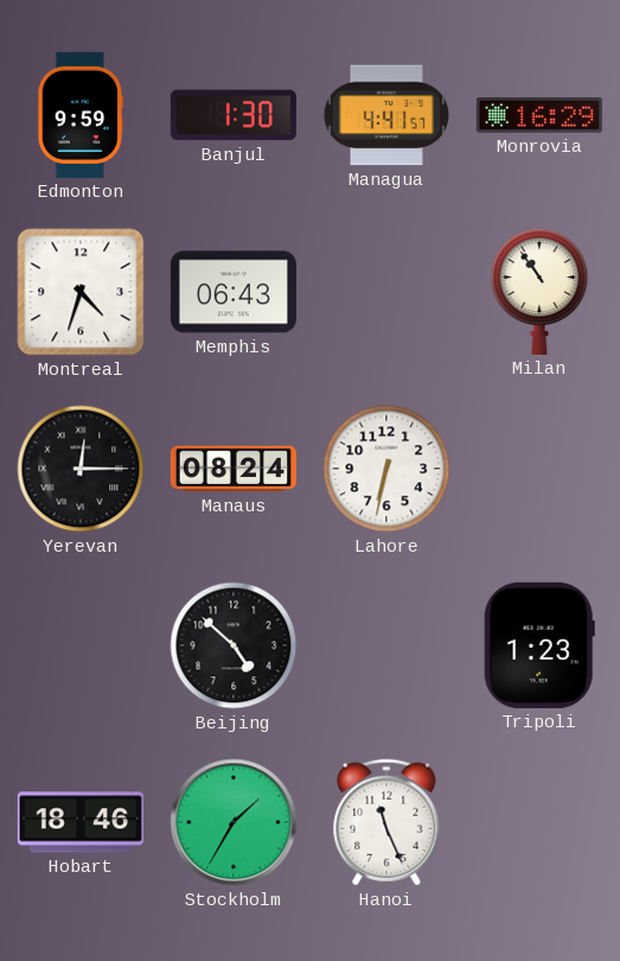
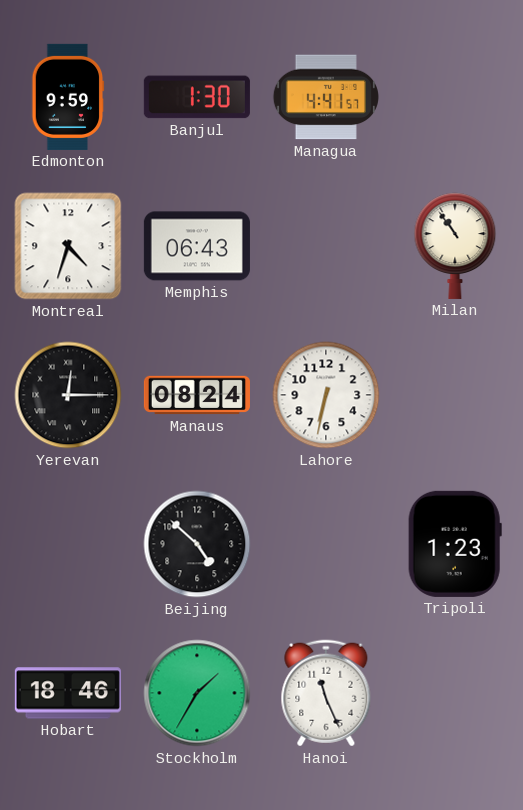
Monrovia: 16:29 -> none
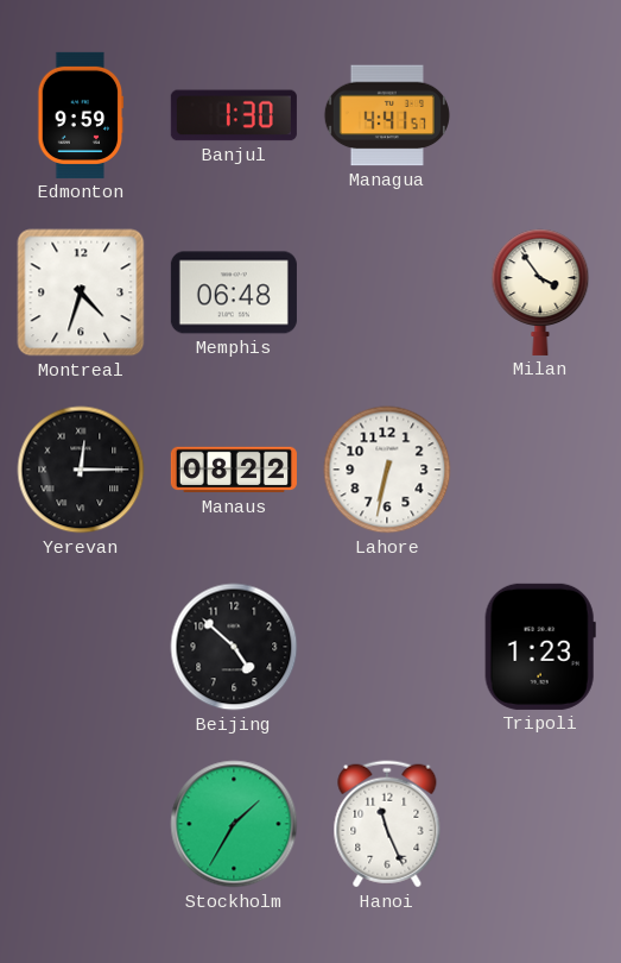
Memphis: 06:43 -> 06:48
Milan: 10:54 -> 3:54
Manaus: 08:24 -> 08:22
Hobart: 18:46 -> none
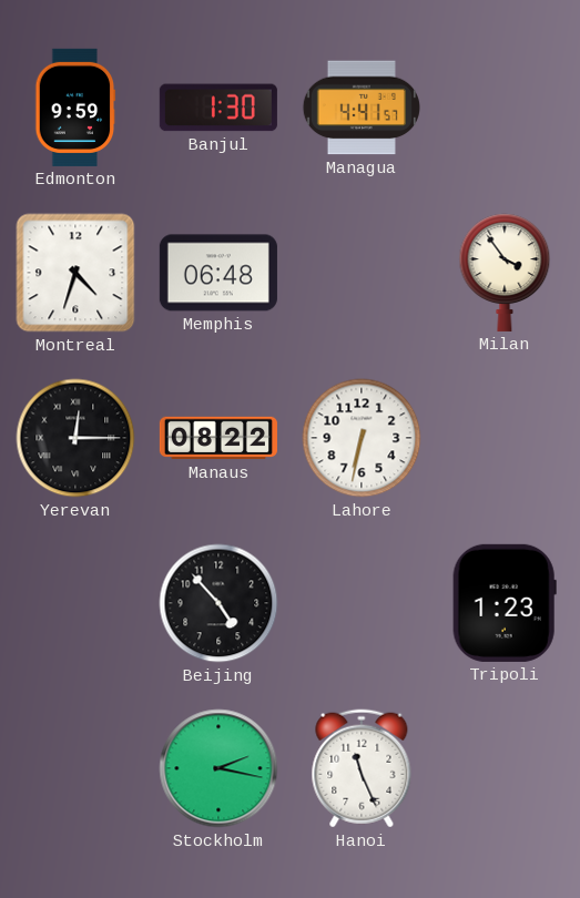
Beijing: 4:52 -> 4:53
Stockholm: 1:35 -> 2:17
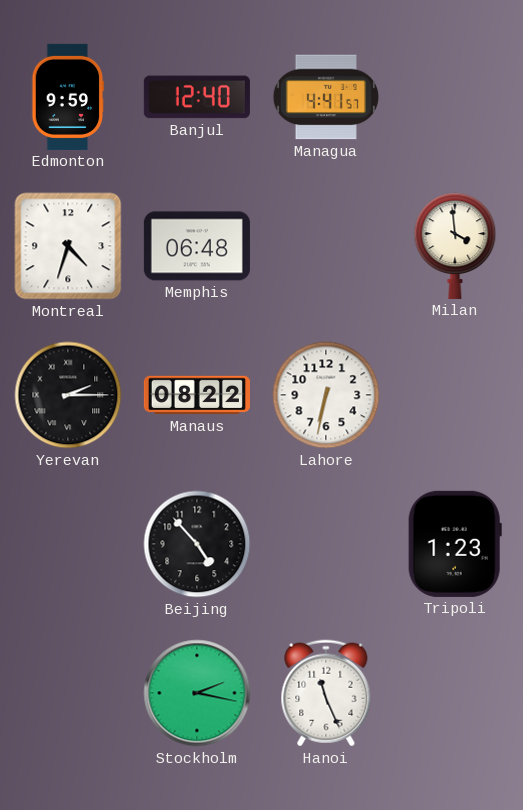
Banjul: 1:30 -> 12:40
Milan: 3:54 -> 3:59
Yerevan: 12:15 -> 2:15
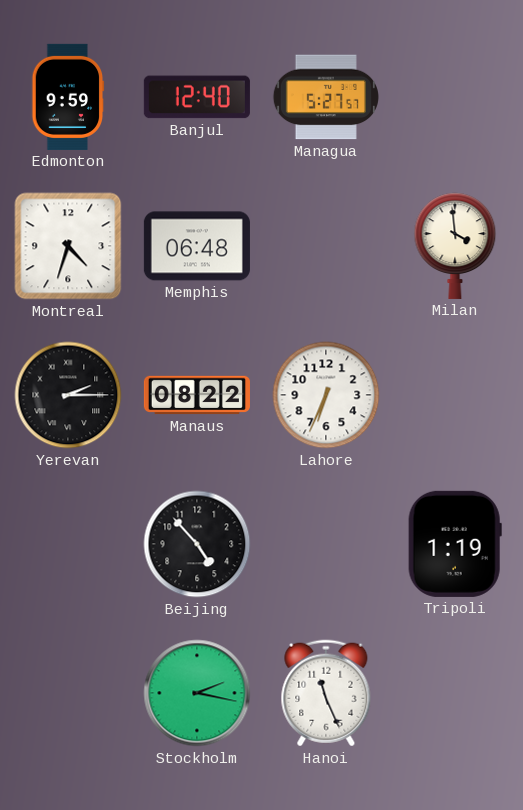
Managua: 4:41 -> 5:27
Lahore: 6:32 -> 6:34
Tripoli: 1:23 -> 1:19
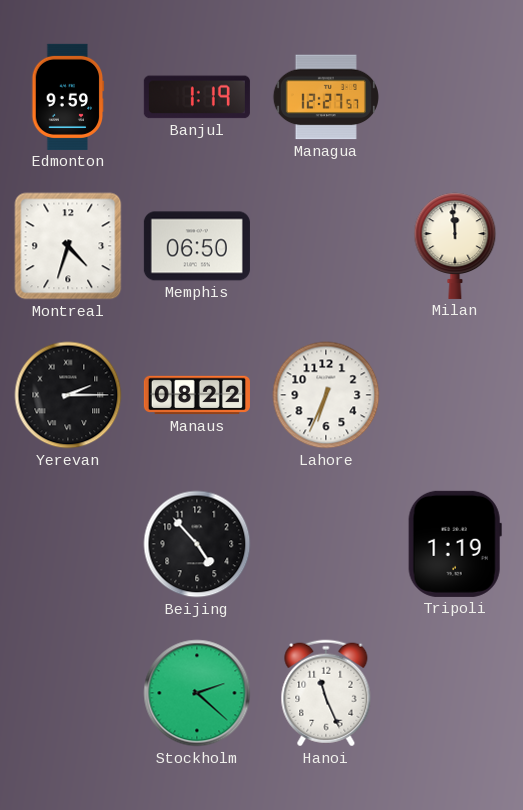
Banjul: 12:40 -> 1:19
Managua: 5:27 -> 12:27
Memphis: 06:48 -> 06:50
Milan: 3:59 -> 11:59
Stockholm: 2:17 -> 2:22
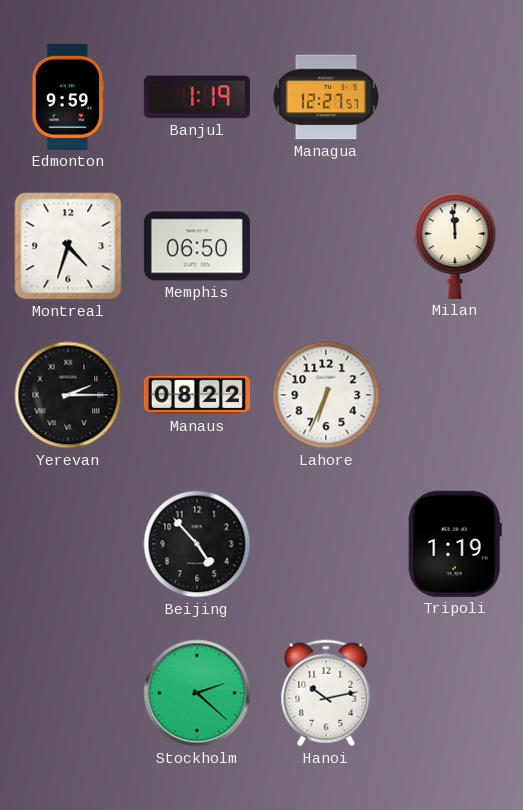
Hanoi: 11:26 -> 10:13
